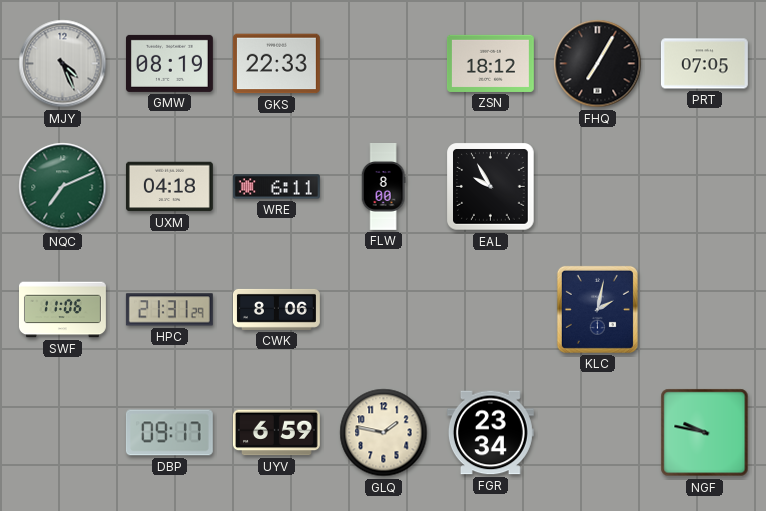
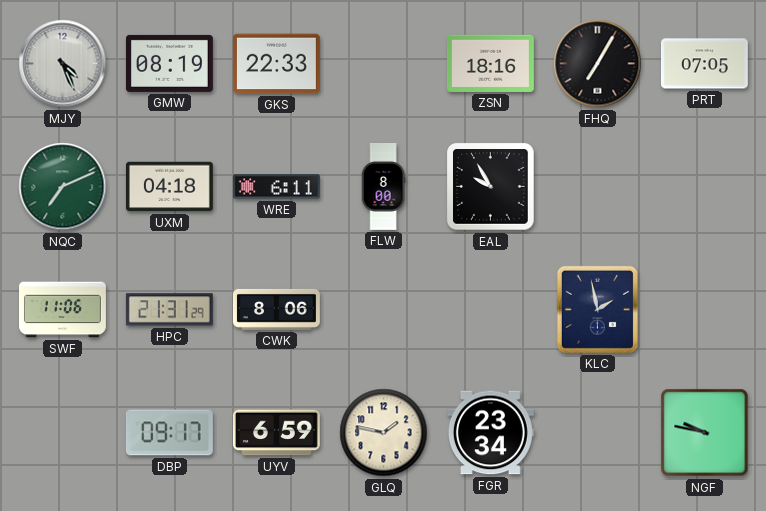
ZSN: 18:12 -> 18:16
KLC: 2:02 -> 1:58
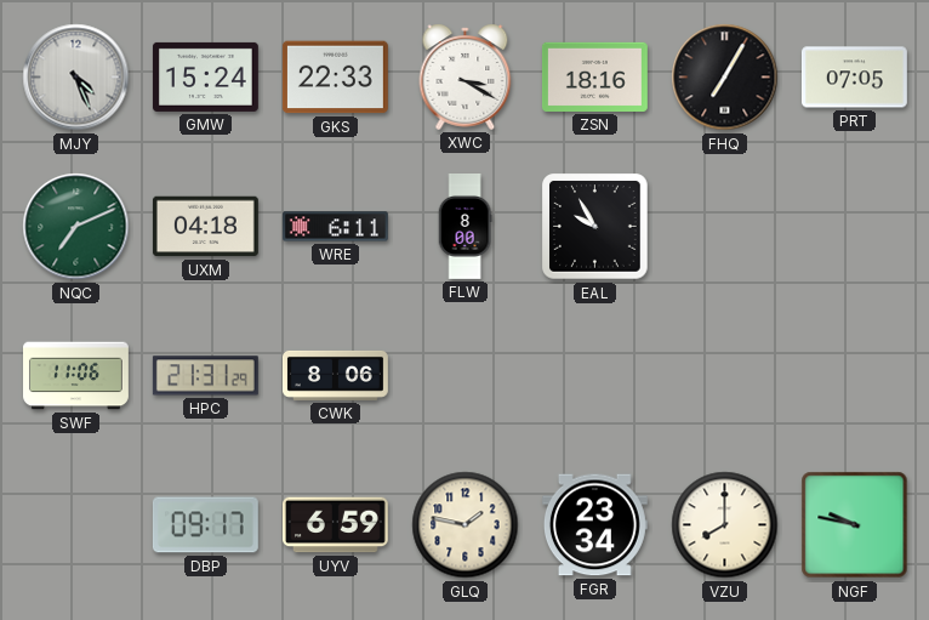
GMW: 08:19 -> 15:24
XWC: none -> 3:20
KLC: 1:58 -> none
VZU: none -> 8:00
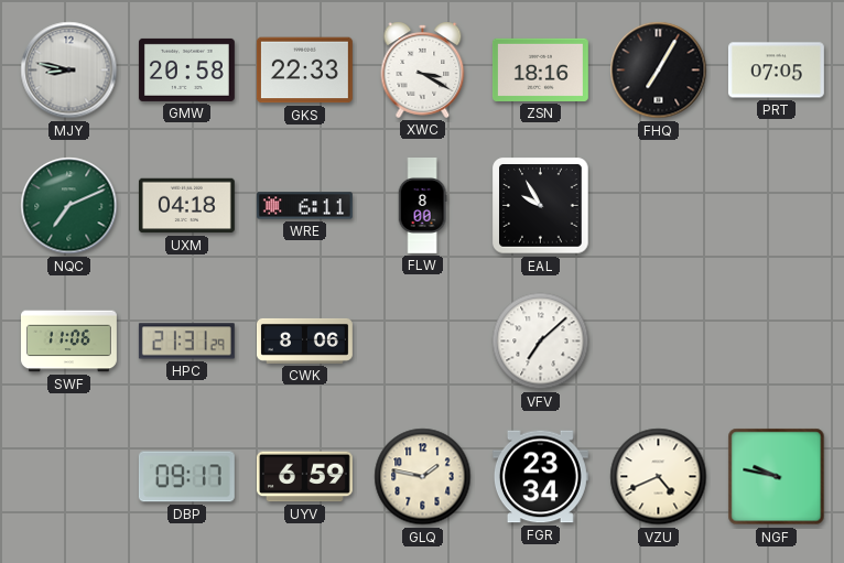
MJY: 4:26 -> 8:47
GMW: 15:24 -> 20:58
VFV: none -> 7:08
VZU: 8:00 -> 4:41
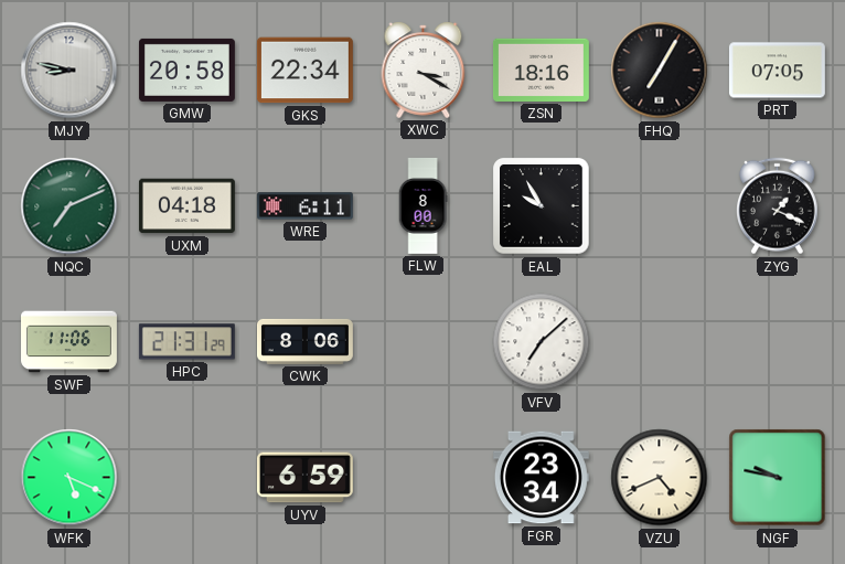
GKS: 22:33 -> 22:34
ZYG: none -> 1:19
WFK: none -> 5:19
DBP: 09:17 -> none
GLQ: 1:47 -> none
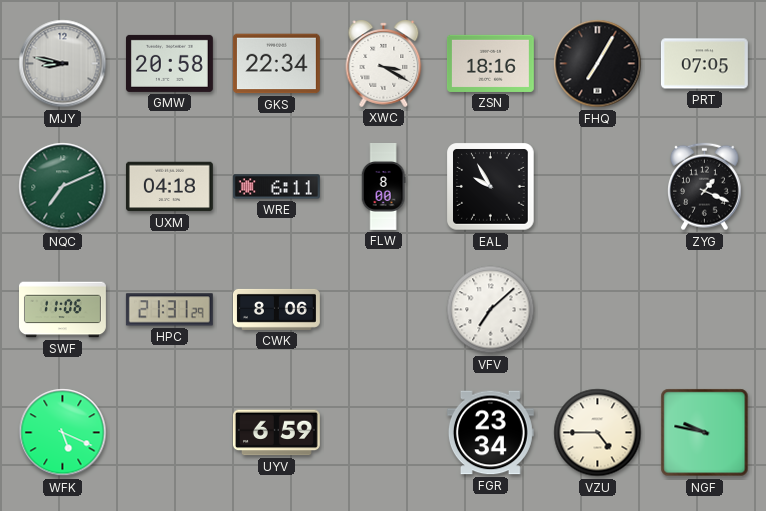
VZU: 4:41 -> 4:45
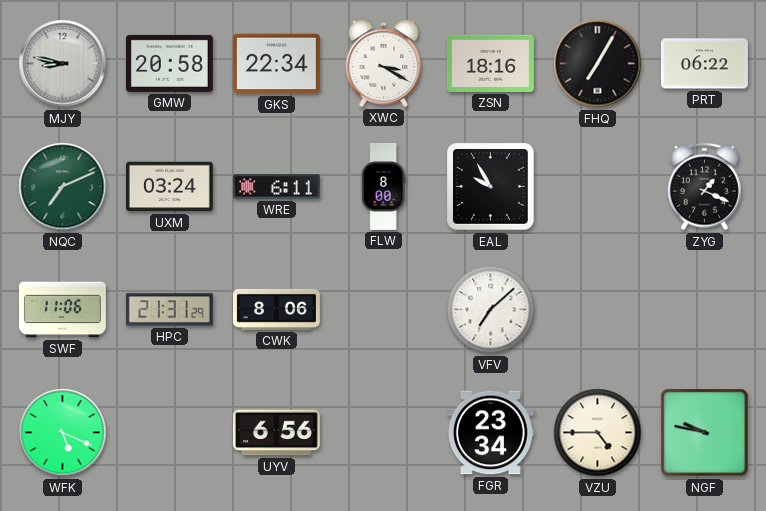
PRT: 07:05 -> 06:22
UXM: 04:18 -> 03:24
UYV: 6:59 -> 6:56
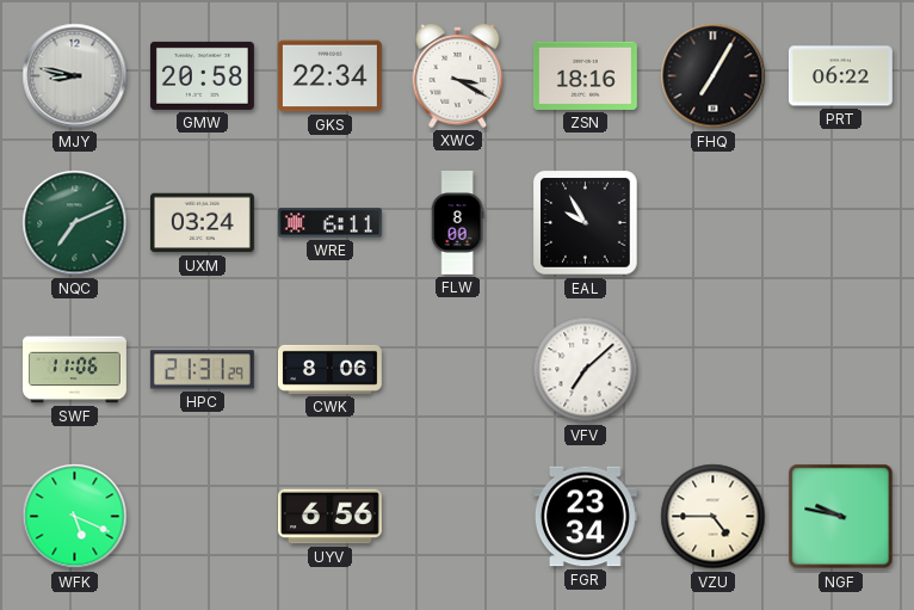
ZYG: 1:19 -> none
